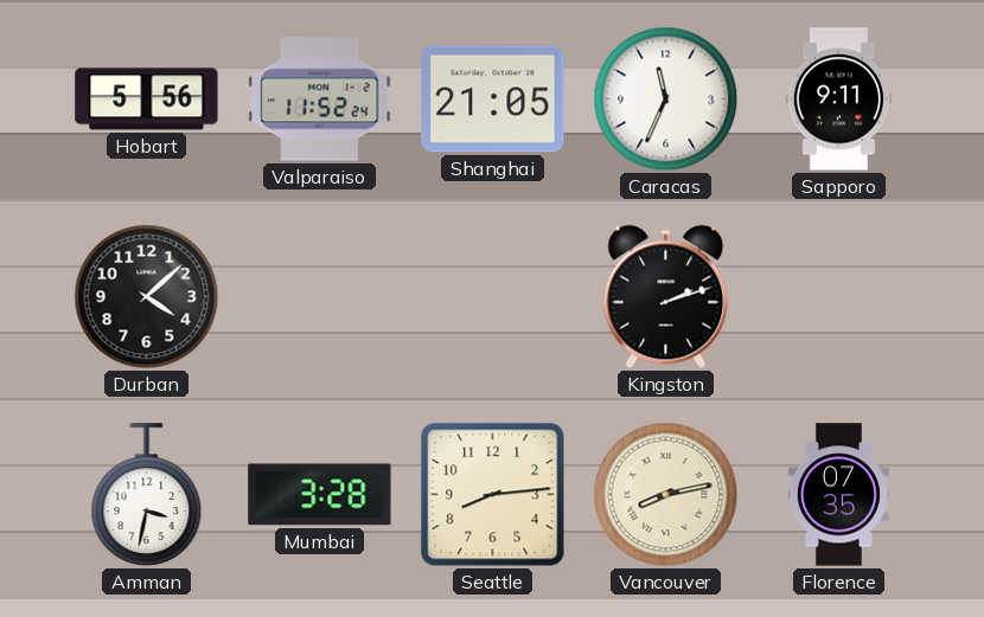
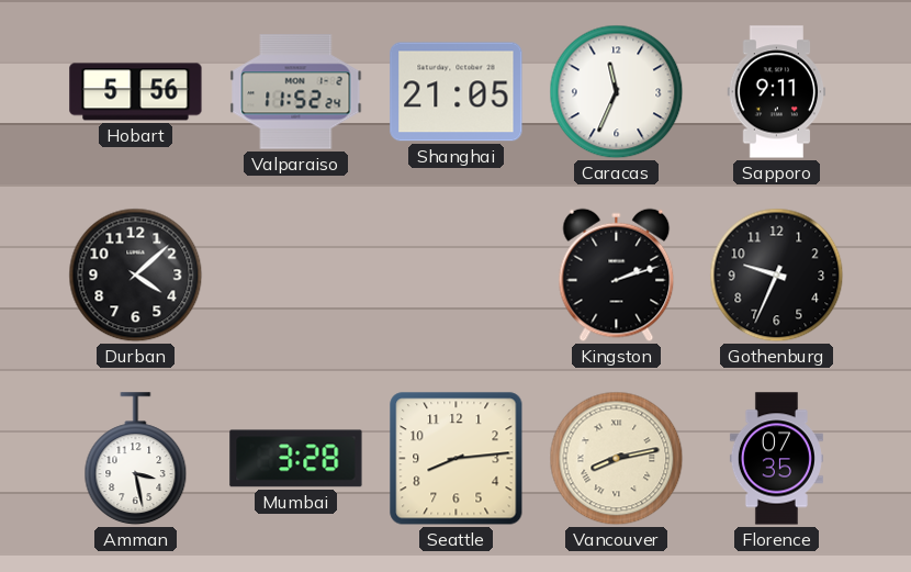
Gothenburg: none -> 9:34
Amman: 3:32 -> 3:28
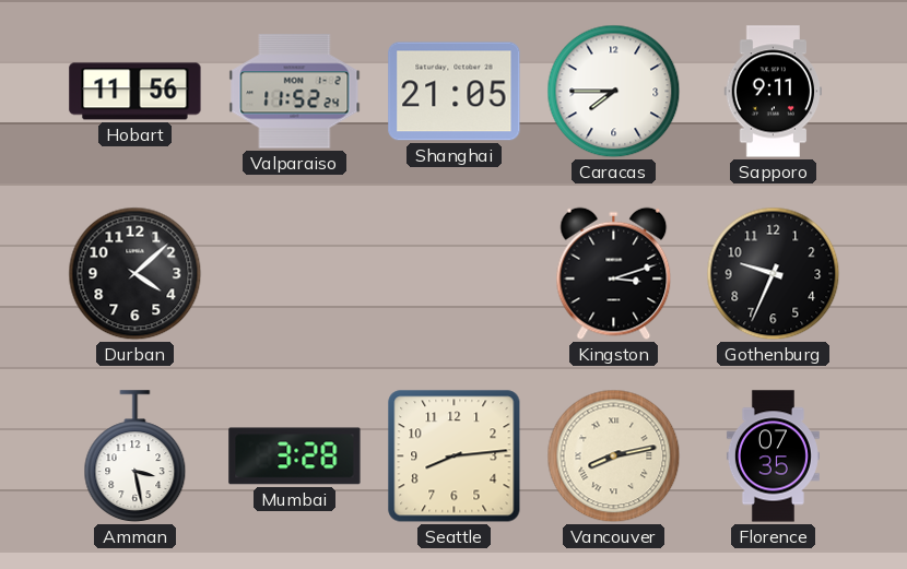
Hobart: 5:56 -> 11:56
Caracas: 11:34 -> 7:45
Kingston: 2:12 -> 3:12
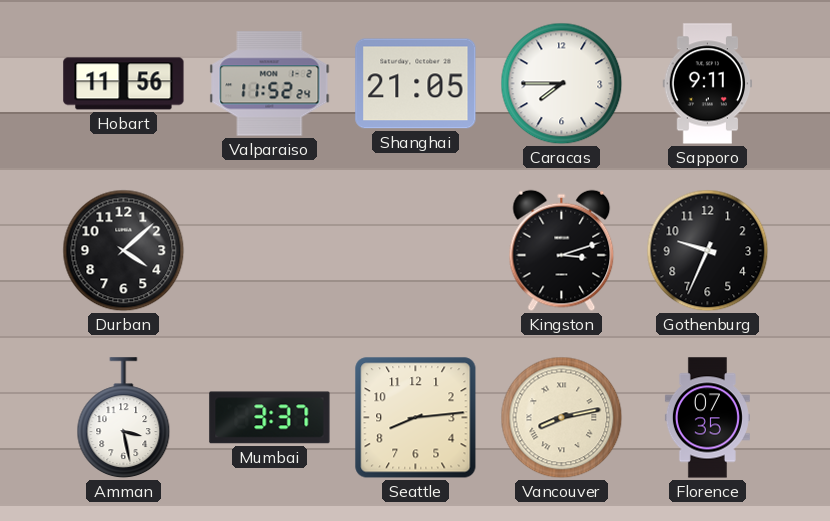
Mumbai: 3:28 -> 3:37
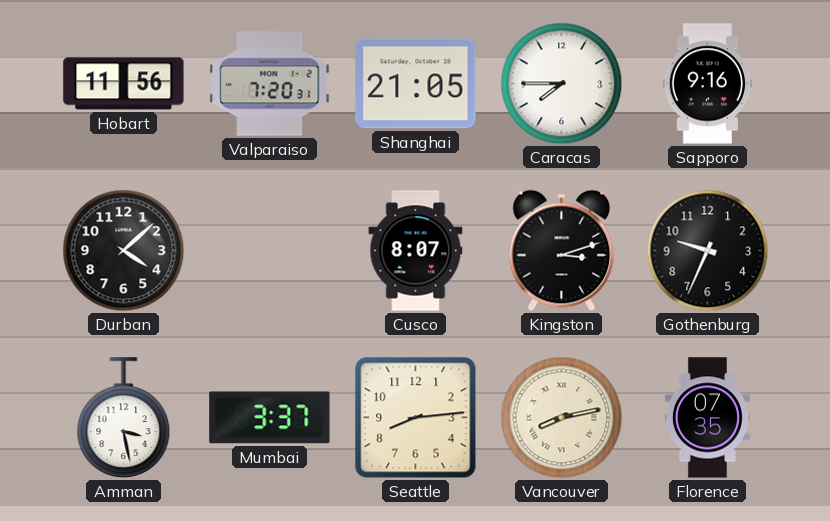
Valparaiso: 11:52 -> 7:20
Sapporo: 9:11 -> 9:16
Cusco: none -> 8:07
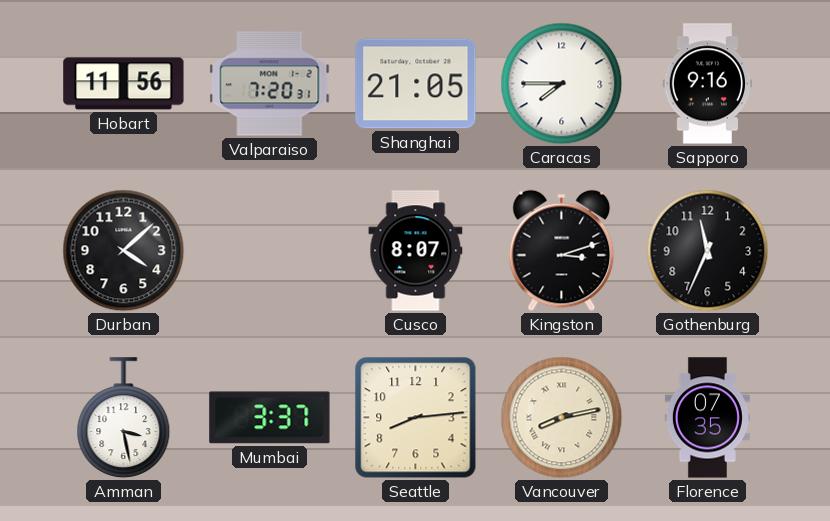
Gothenburg: 9:34 -> 11:34
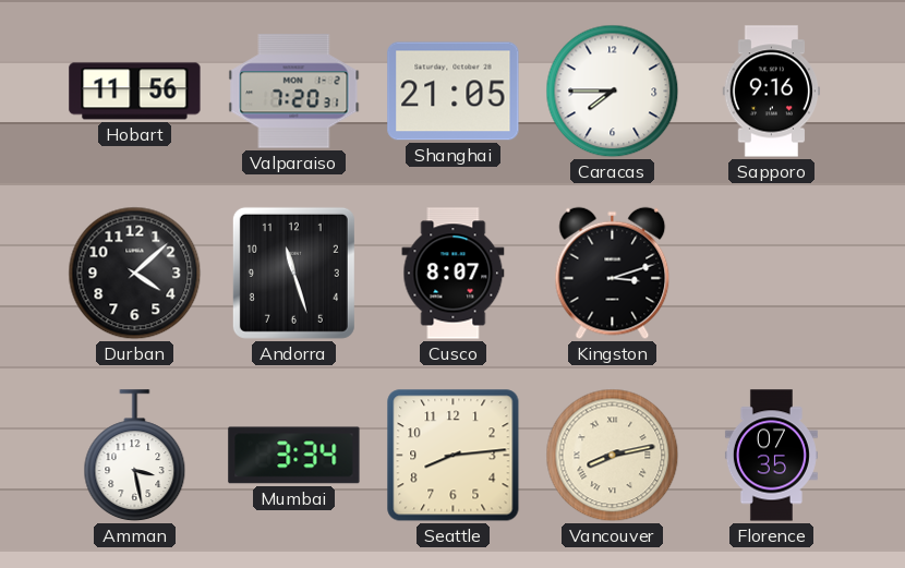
Andorra: none -> 11:27
Gothenburg: 11:34 -> none
Mumbai: 3:37 -> 3:34
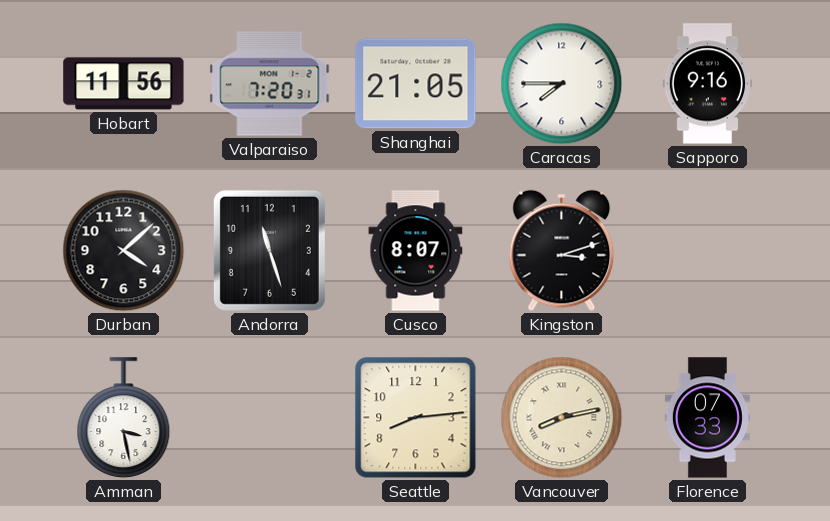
Mumbai: 3:34 -> none
Florence: 07:35 -> 07:33
